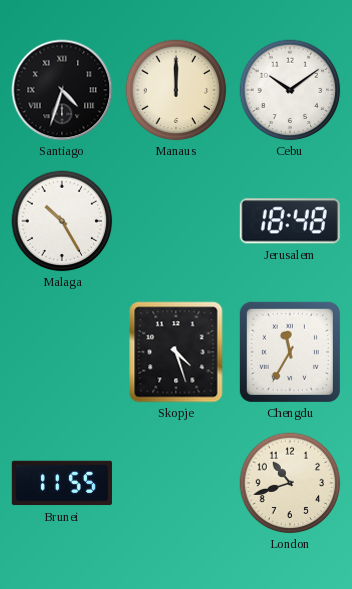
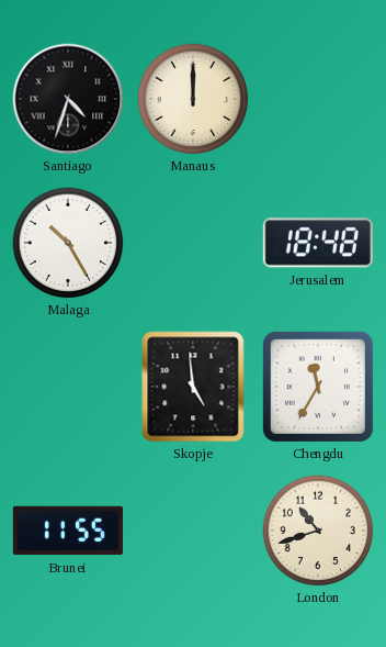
Cebu: 10:09 -> none
Skopje: 4:27 -> 4:59
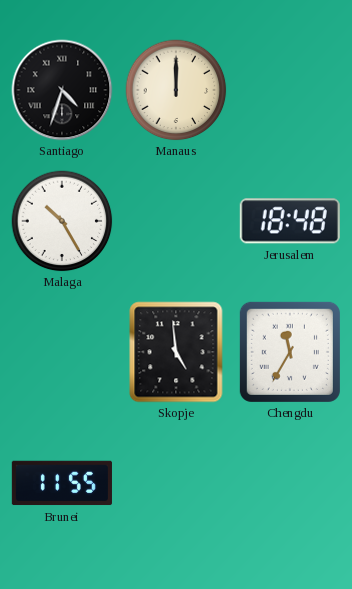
London: 10:42 -> none
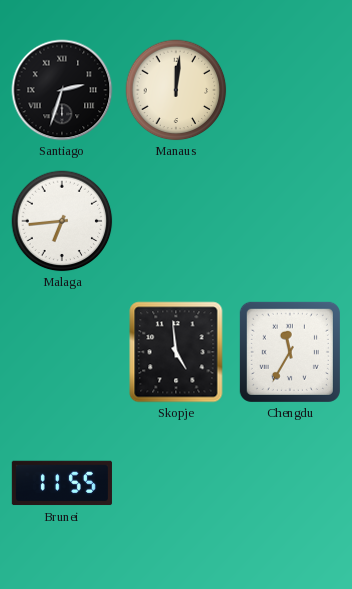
Santiago: 4:33 -> 2:33
Manaus: 12:00 -> 12:01
Malaga: 10:25 -> 6:44
Jerusalem: 18:48 -> none
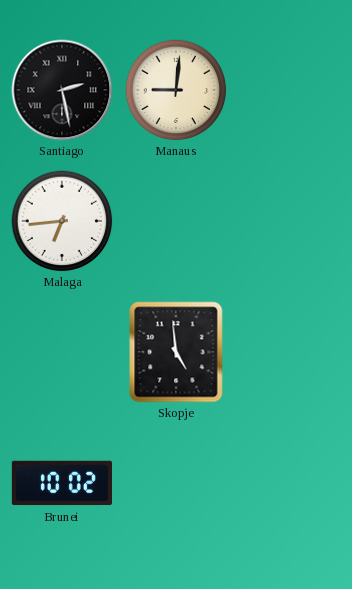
Santiago: 2:33 -> 2:28
Manaus: 12:01 -> 9:01
Chengdu: 11:35 -> none
Brunei: 11:55 -> 10:02
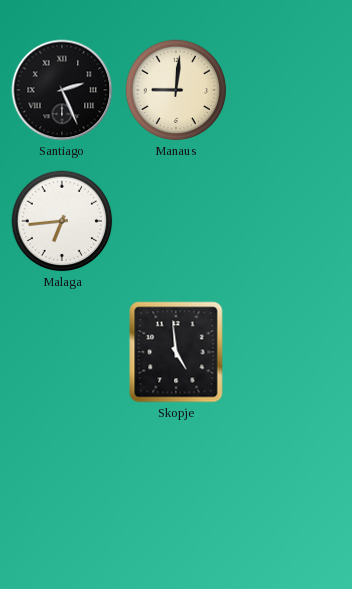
Santiago: 2:28 -> 2:26
Brunei: 10:02 -> none
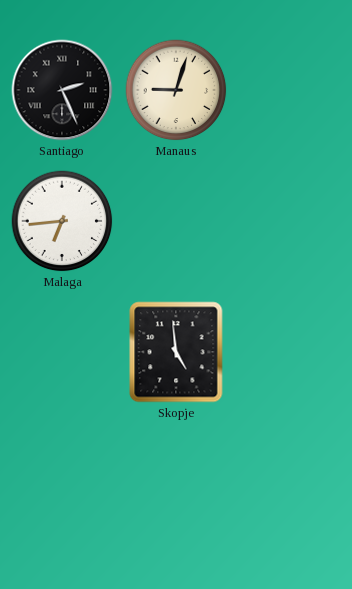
Manaus: 9:01 -> 9:03
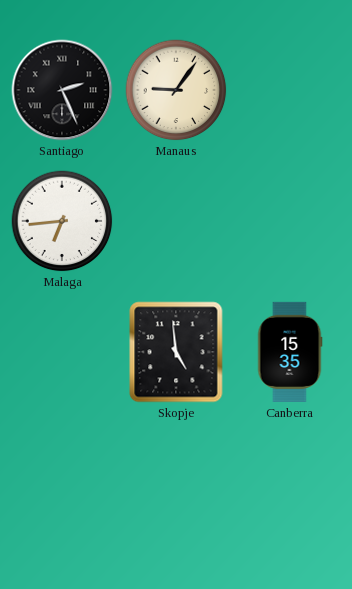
Manaus: 9:03 -> 9:06
Canberra: none -> 15:35
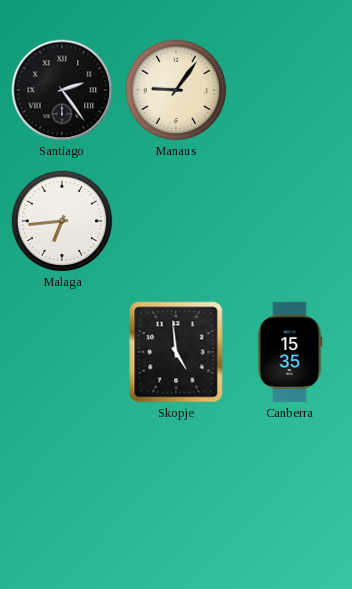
Santiago: 2:26 -> 2:24
